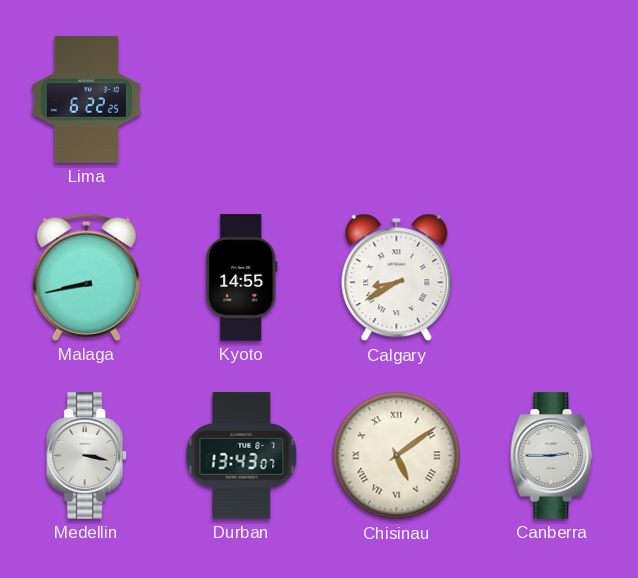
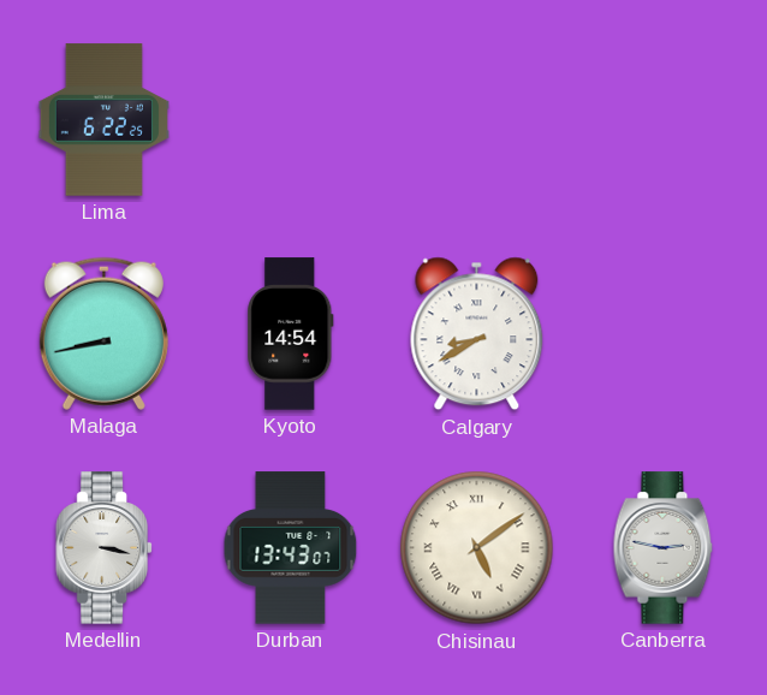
Kyoto: 14:55 -> 14:54
Canberra: 2:45 -> 2:47
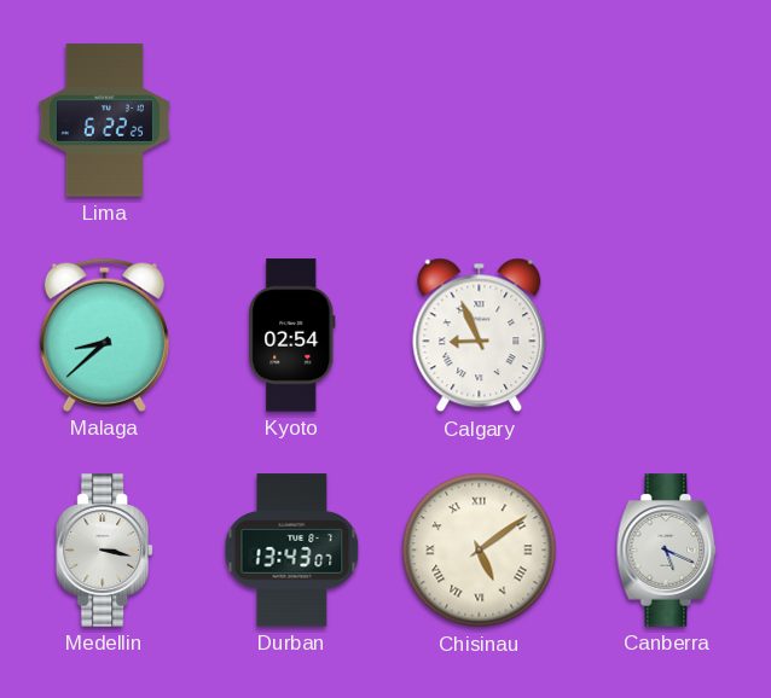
Malaga: 8:43 -> 8:38
Kyoto: 14:54 -> 02:54
Calgary: 8:40 -> 8:56
Canberra: 2:47 -> 5:19
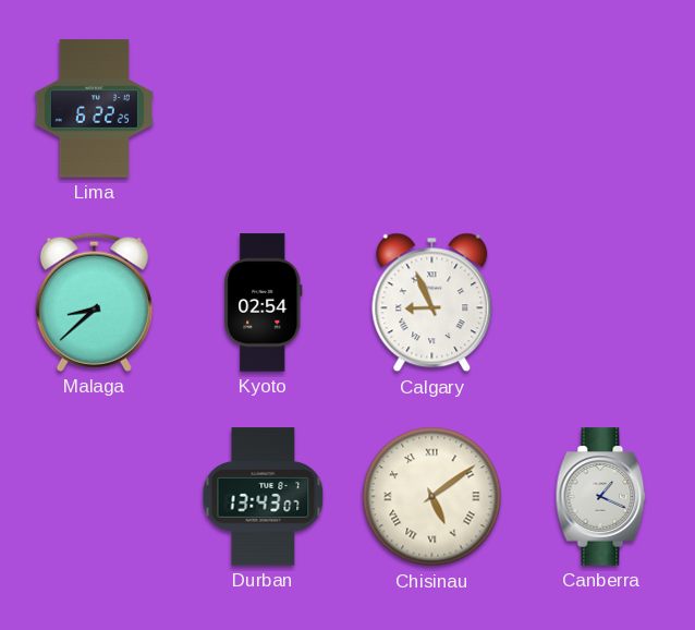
Medellin: 3:17 -> none
Canberra: 5:19 -> 1:19
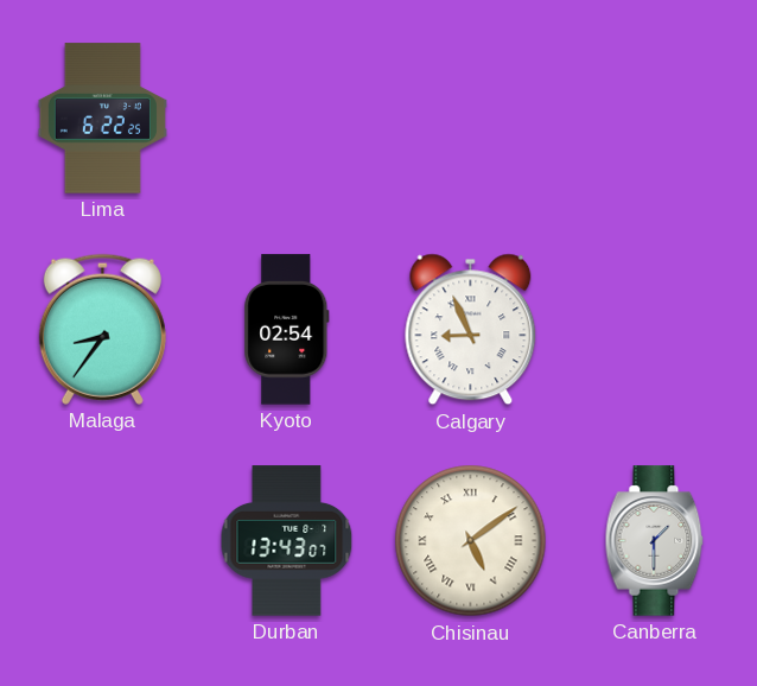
Malaga: 8:38 -> 8:36
Canberra: 1:19 -> 1:30
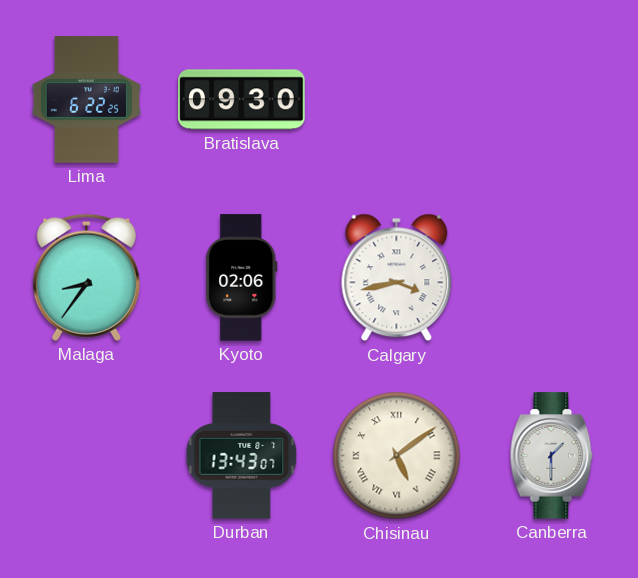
Bratislava: none -> 09:30
Kyoto: 02:54 -> 02:06
Calgary: 8:56 -> 3:43
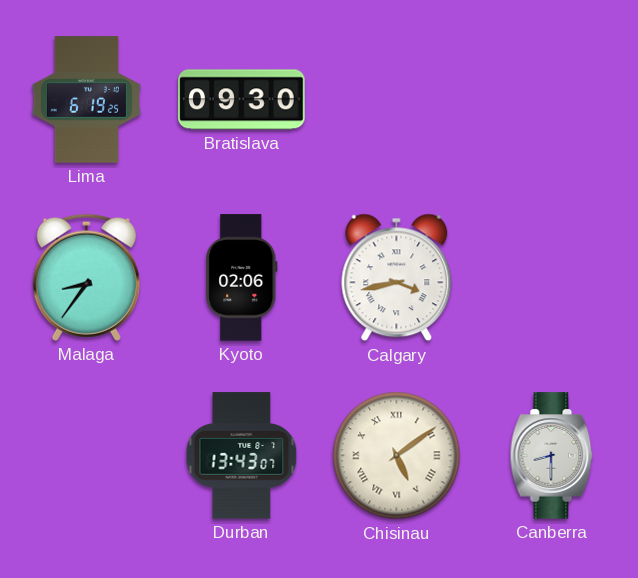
Lima: 6:22 -> 6:19
Canberra: 1:30 -> 8:30
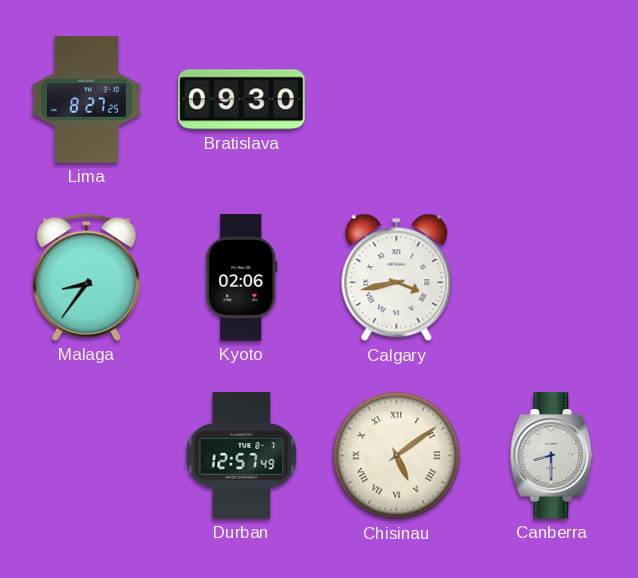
Lima: 6:19 -> 8:27
Durban: 13:43 -> 12:57
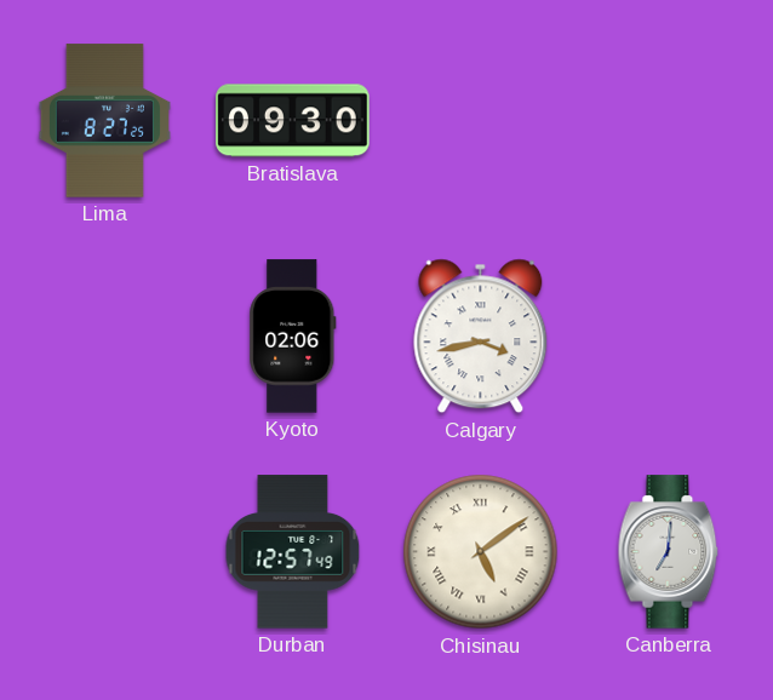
Malaga: 8:36 -> none
Canberra: 8:30 -> 7:01
